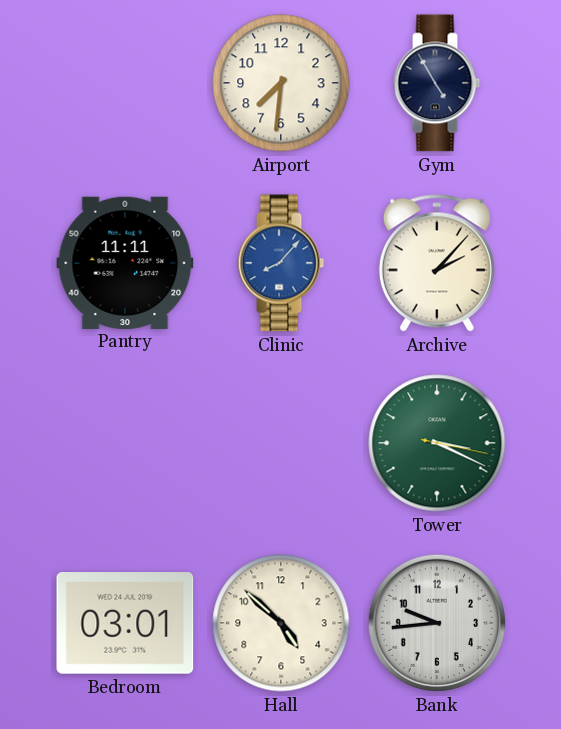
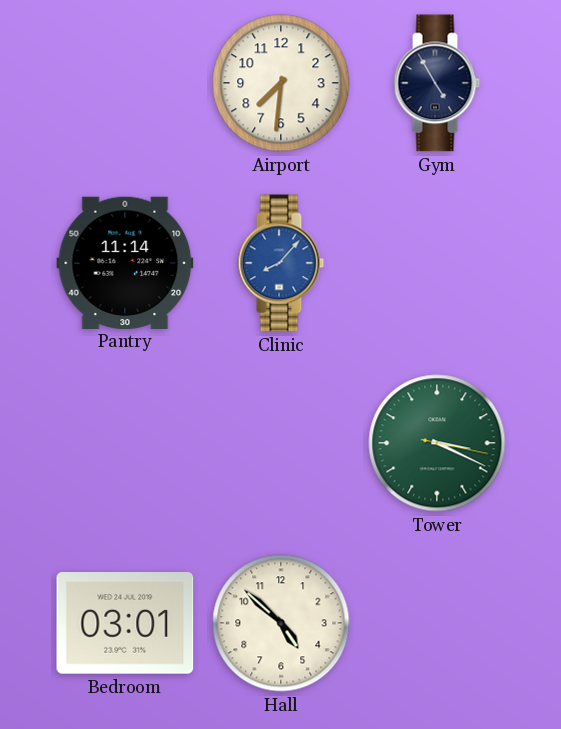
Pantry: 11:11 -> 11:14
Archive: 2:07 -> none
Bank: 9:44 -> none
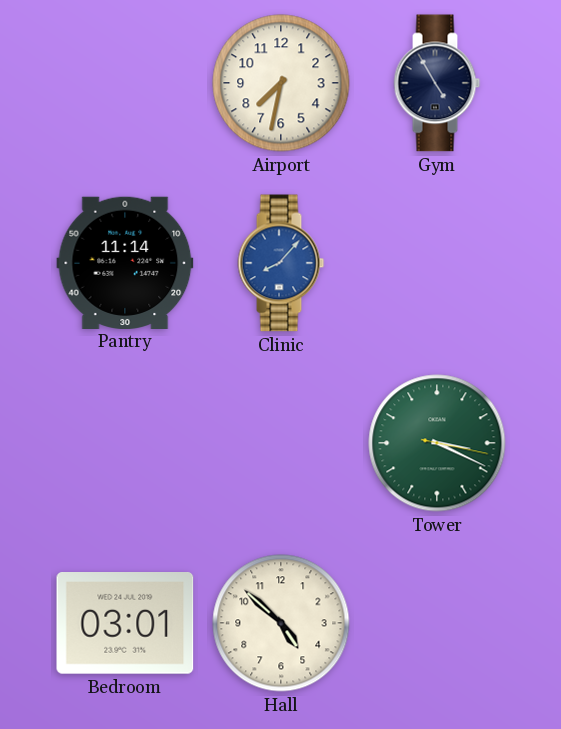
Airport: 7:31 -> 7:32
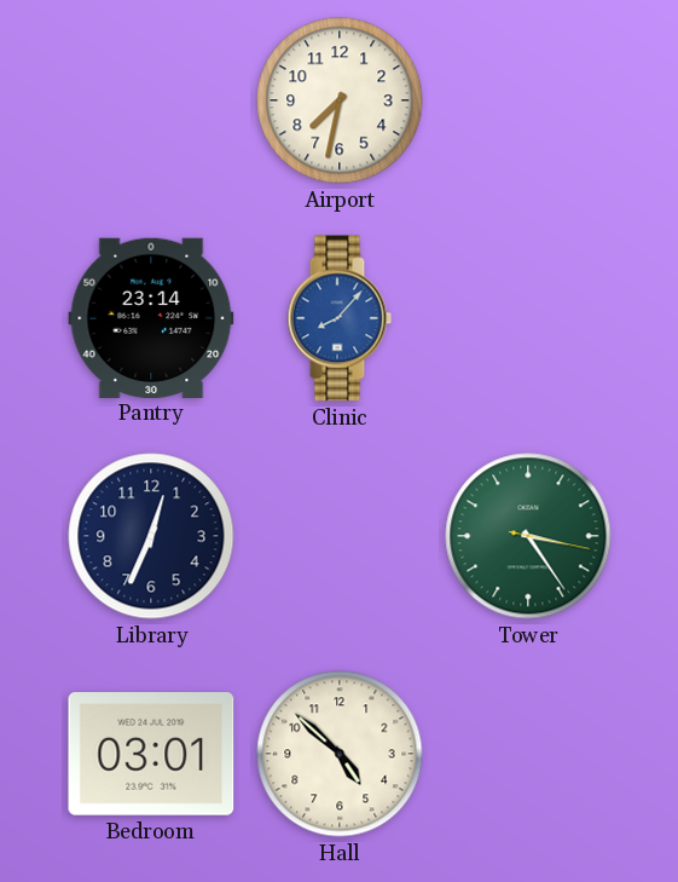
Gym: 4:55 -> none
Pantry: 11:14 -> 23:14
Library: none -> 12:34
Tower: 3:19 -> 3:24
